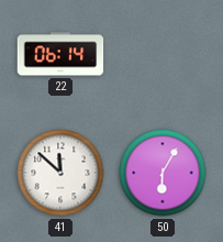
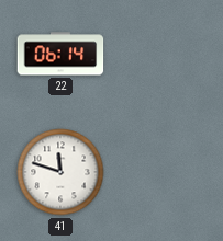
41: 11:52 -> 11:48
50: 6:05 -> none
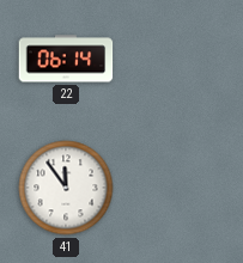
41: 11:48 -> 11:54
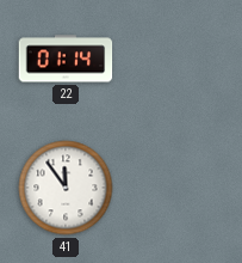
22: 06:14 -> 01:14
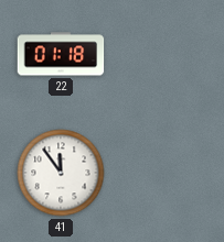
22: 01:14 -> 01:18
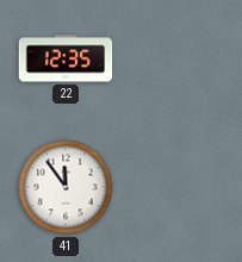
22: 01:18 -> 12:35
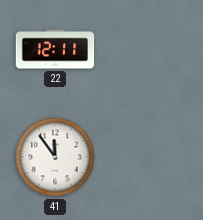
22: 12:35 -> 12:11
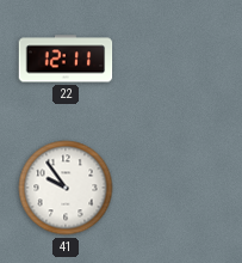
41: 11:54 -> 9:54
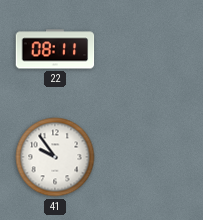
22: 12:11 -> 08:11
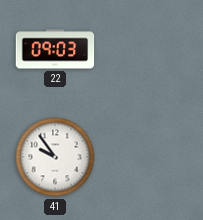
22: 08:11 -> 09:03
